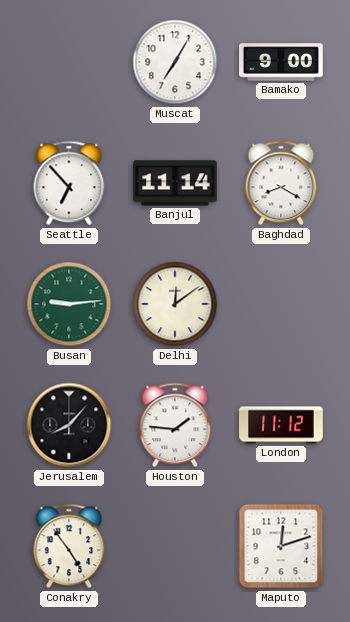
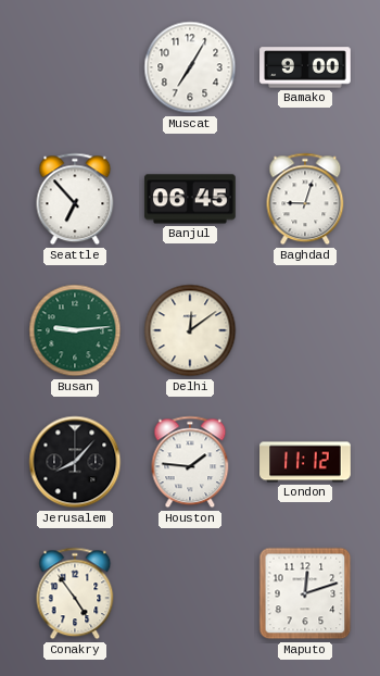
Banjul: 11:14 -> 06:45
Baghdad: 8:20 -> 9:03
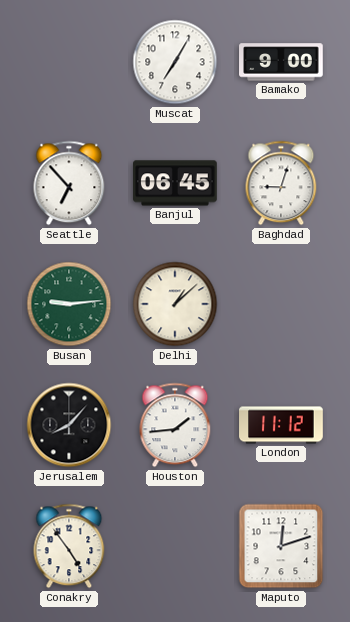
Delhi: 12:09 -> 1:08
Houston: 1:46 -> 1:44
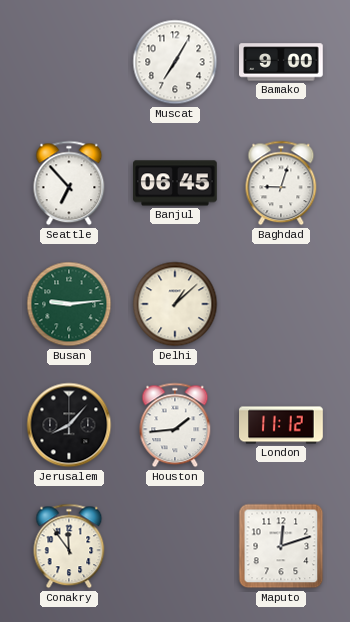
Conakry: 4:54 -> 11:54
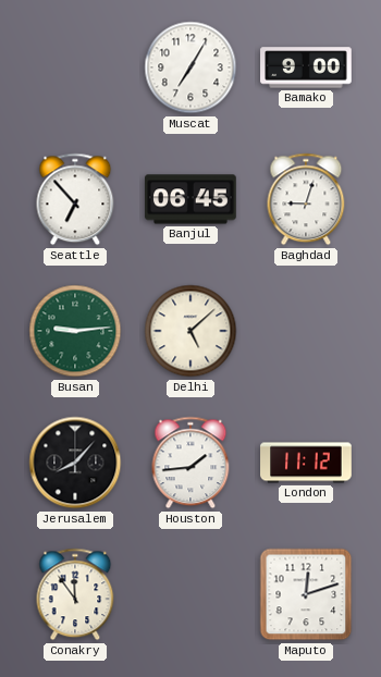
Delhi: 1:08 -> 5:08
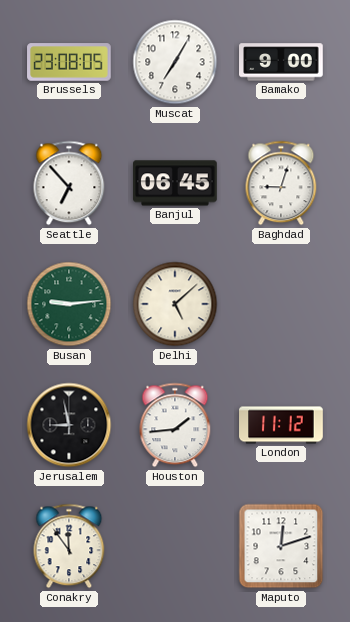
Brussels: none -> 23:08
Jerusalem: 8:07 -> 8:58
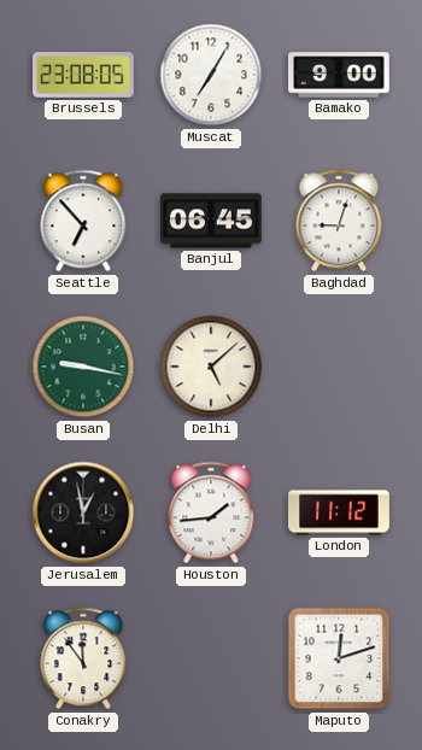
Busan: 9:14 -> 9:17
Jerusalem: 8:58 -> 12:58
